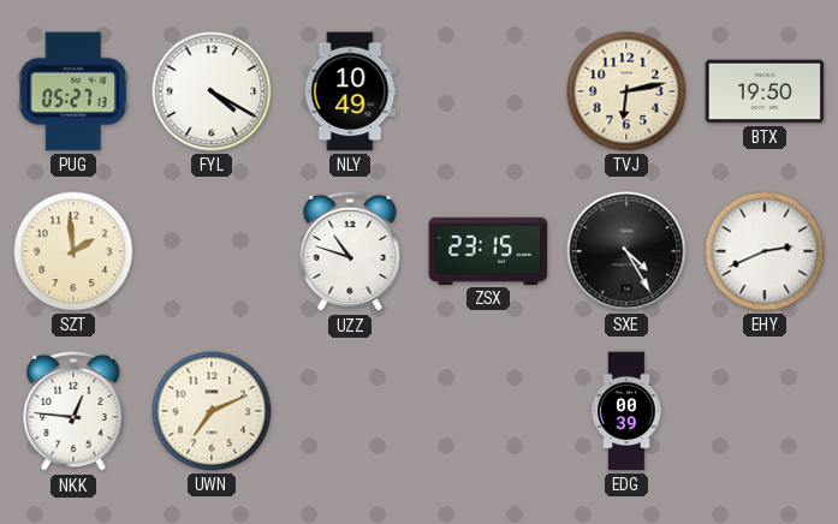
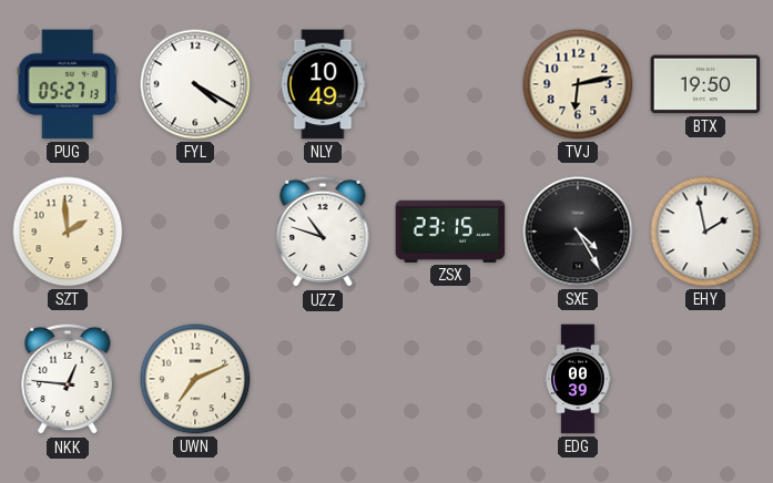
EHY: 2:41 -> 1:58
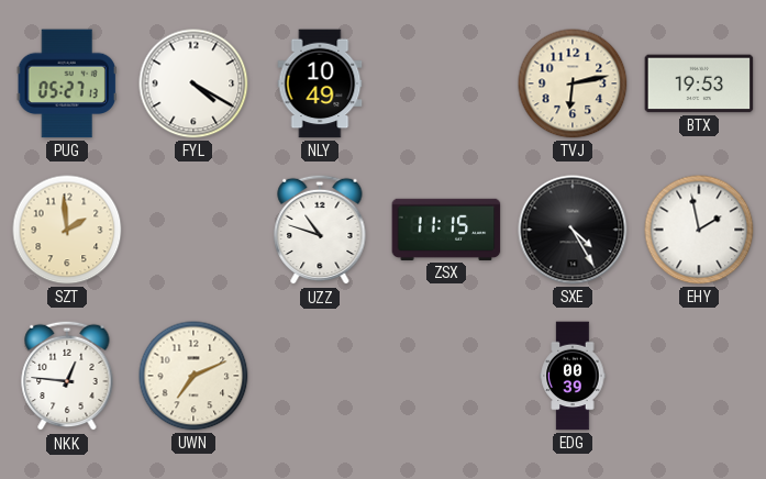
BTX: 19:50 -> 19:53
ZSX: 23:15 -> 11:15
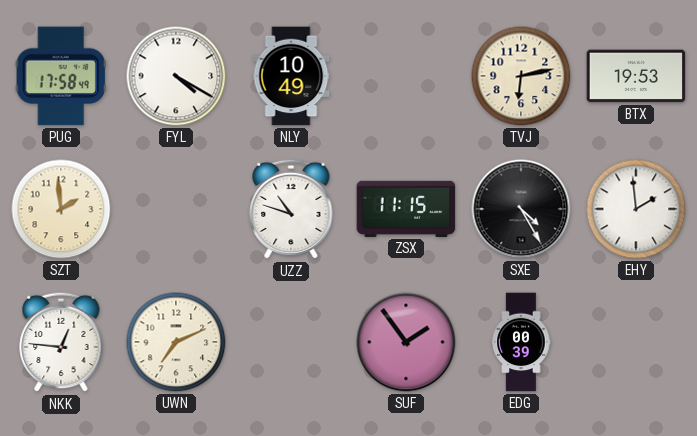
PUG: 05:27 -> 17:58
EHY: 1:58 -> 1:59
SUF: none -> 1:54
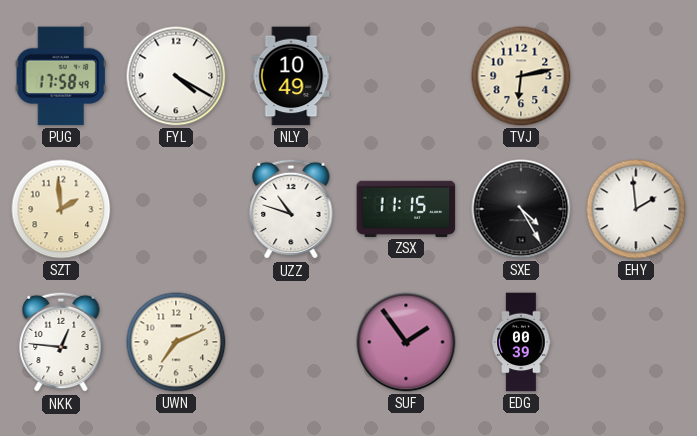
BTX: 19:53 -> none
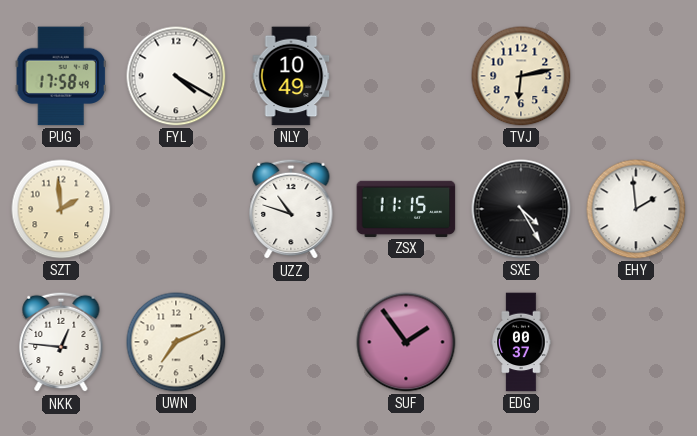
EDG: 00:39 -> 00:37
